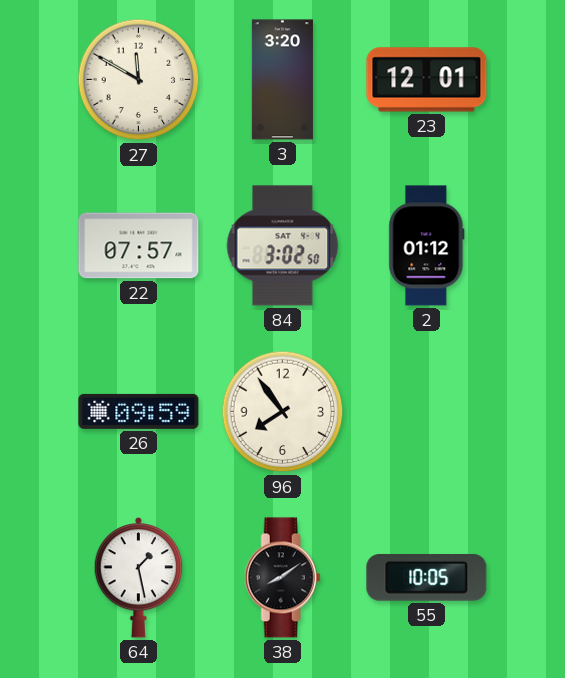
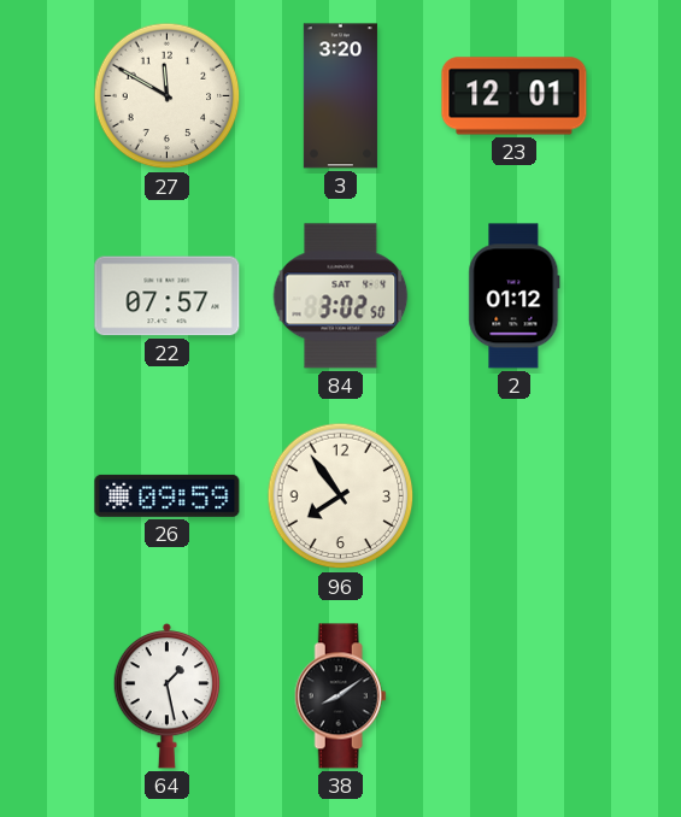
55: 10:05 -> none
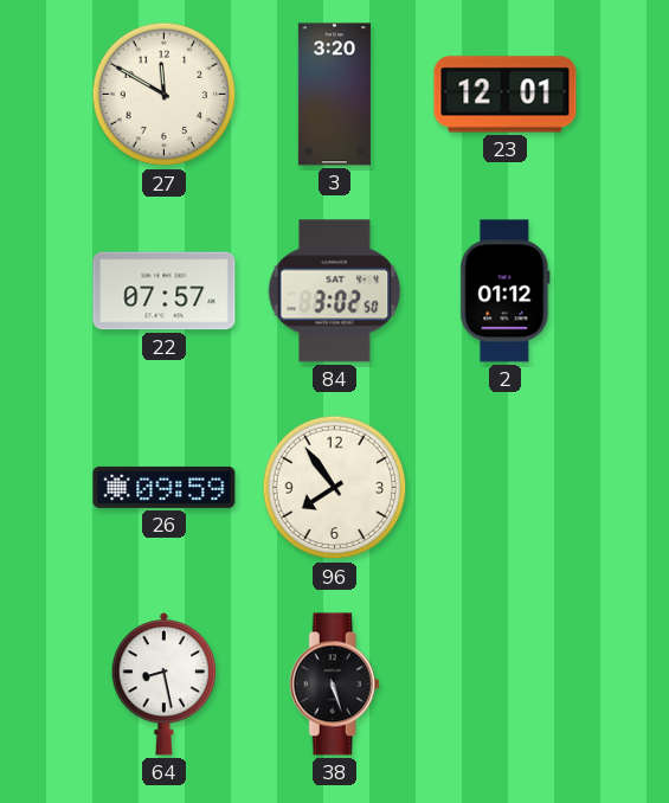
64: 1:28 -> 8:28
38: 8:09 -> 5:27
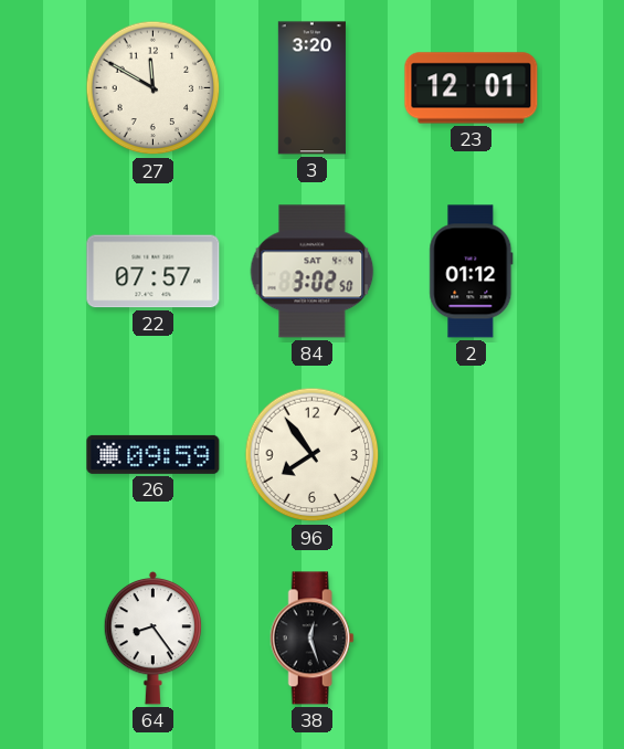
64: 8:28 -> 8:24
38: 5:27 -> 12:27
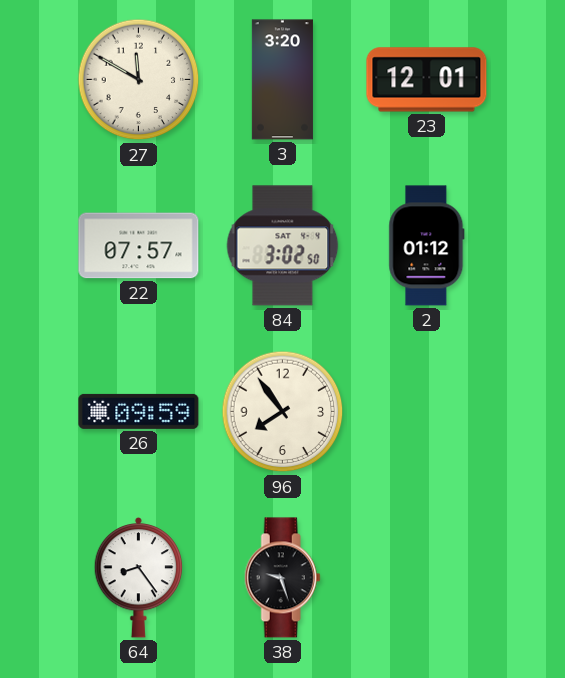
38: 12:27 -> 9:27
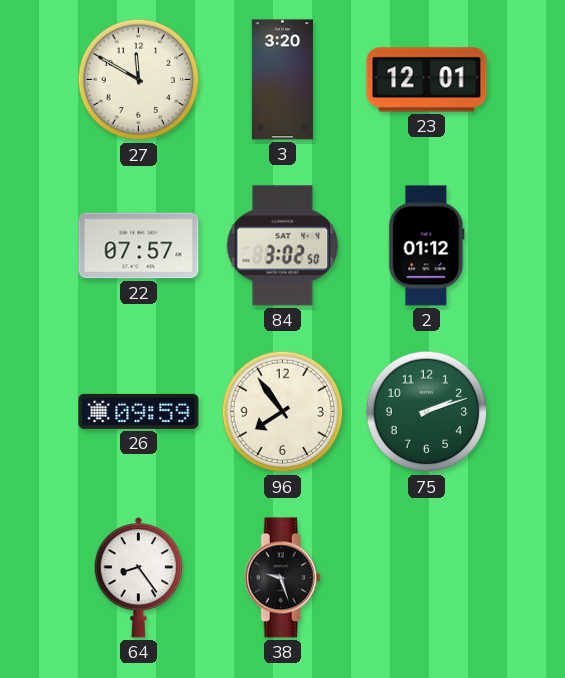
75: none -> 2:12
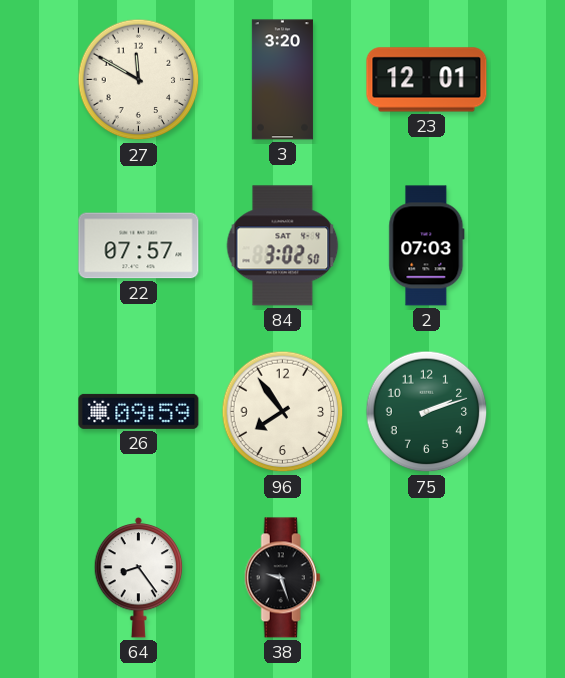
2: 01:12 -> 07:03
